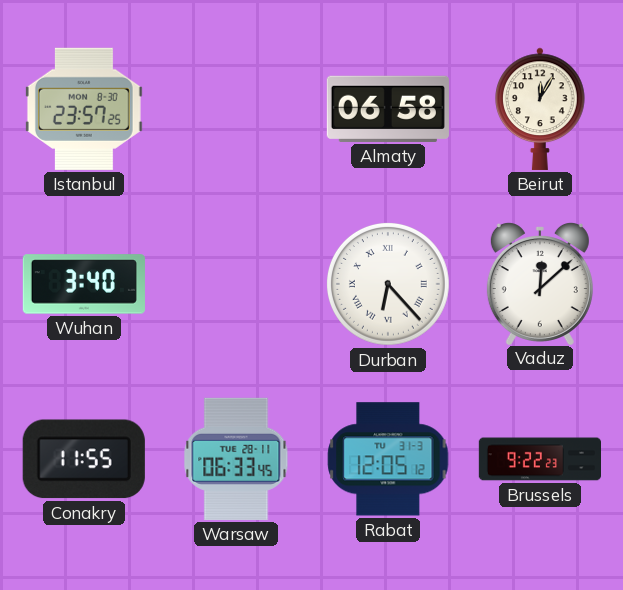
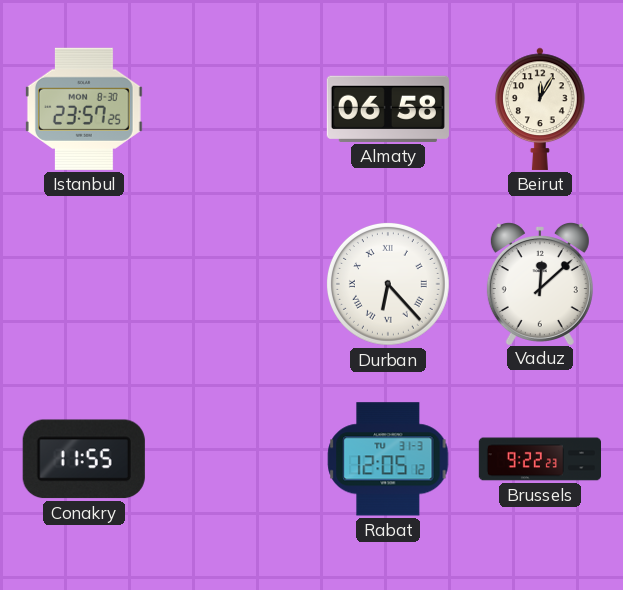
Wuhan: 3:40 -> none
Warsaw: 06:33 -> none
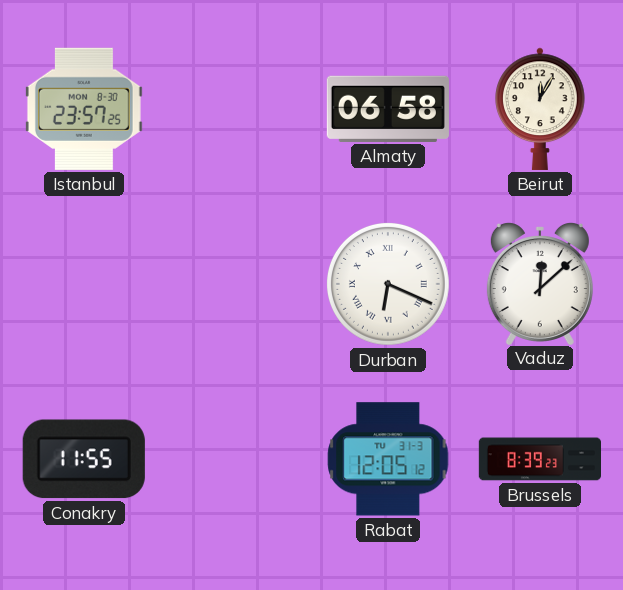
Durban: 6:23 -> 6:19
Brussels: 9:22 -> 8:39
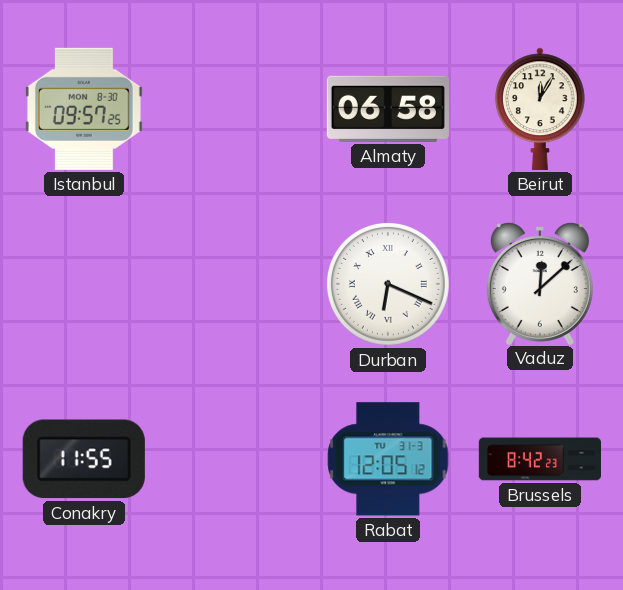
Istanbul: 23:57 -> 09:57
Brussels: 8:39 -> 8:42
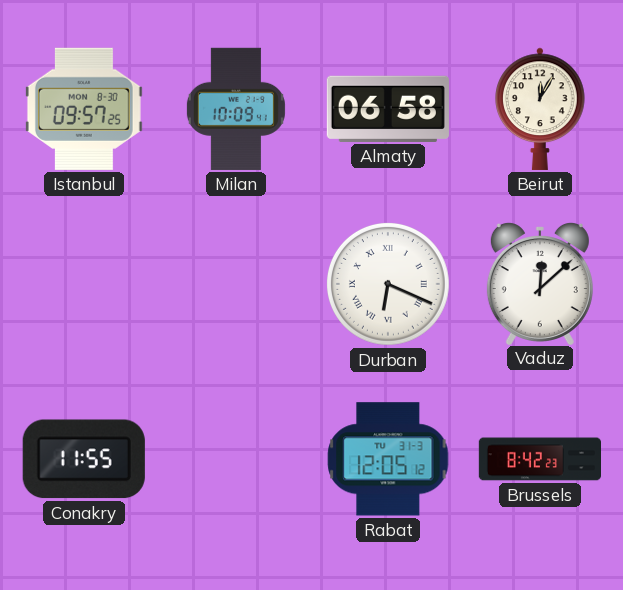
Milan: none -> 10:09
